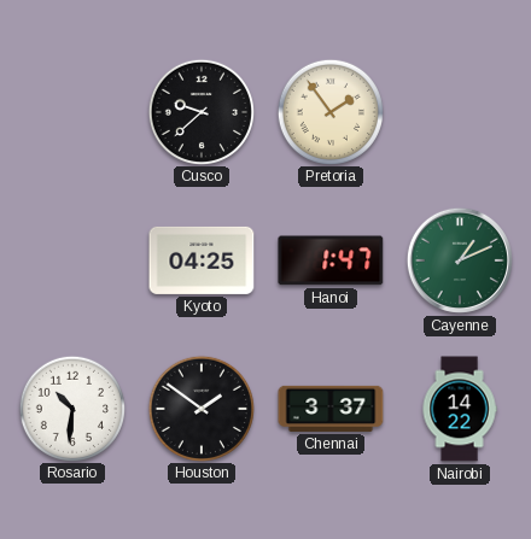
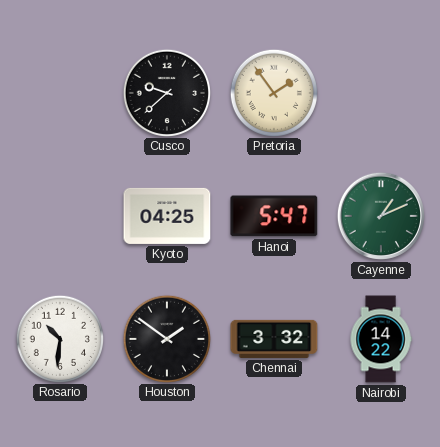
Hanoi: 1:47 -> 5:47
Chennai: 3:37 -> 3:32
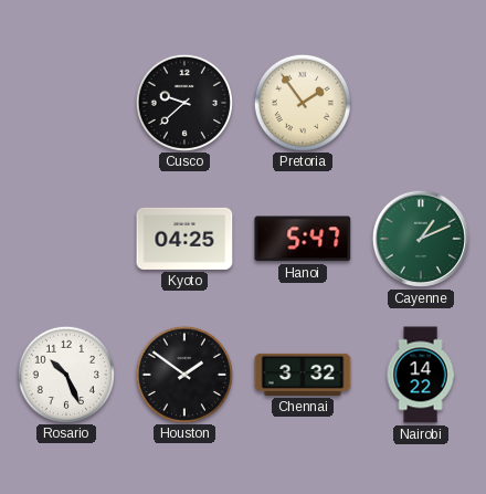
Rosario: 10:31 -> 10:26
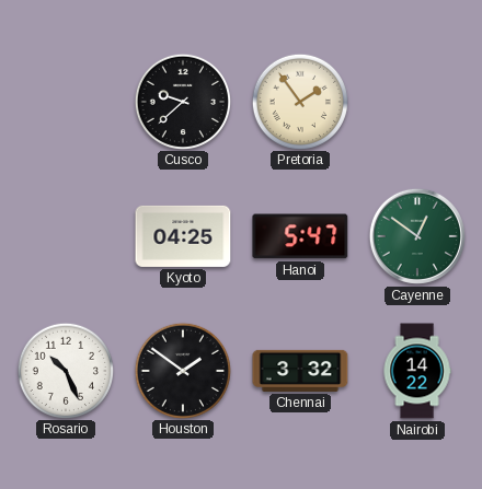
Cayenne: 1:11 -> 12:51
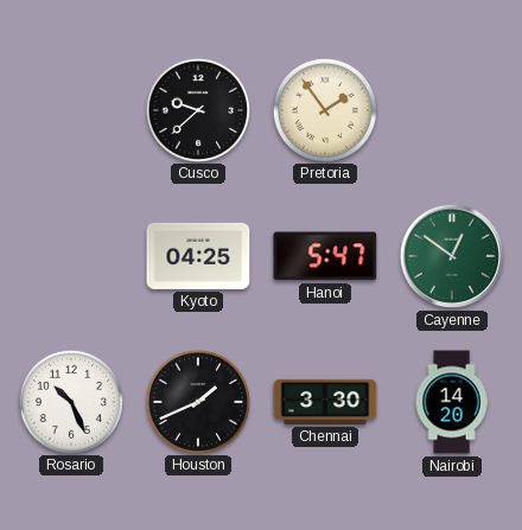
Houston: 1:51 -> 1:41
Chennai: 3:32 -> 3:30
Nairobi: 14:22 -> 14:20
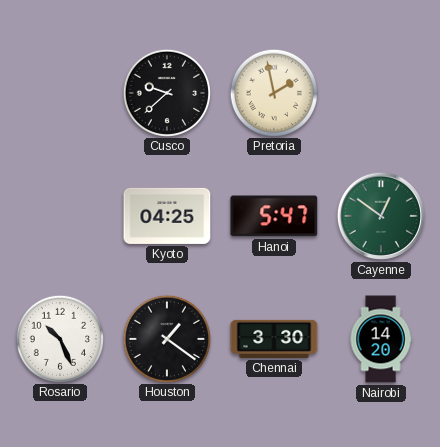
Pretoria: 1:54 -> 1:58
Houston: 1:41 -> 1:21
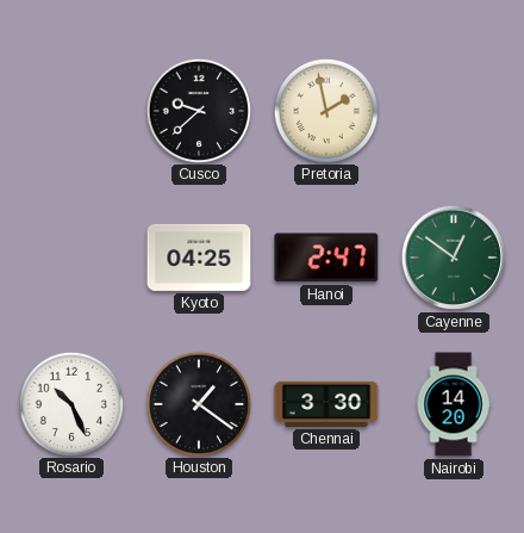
Hanoi: 5:47 -> 2:47
